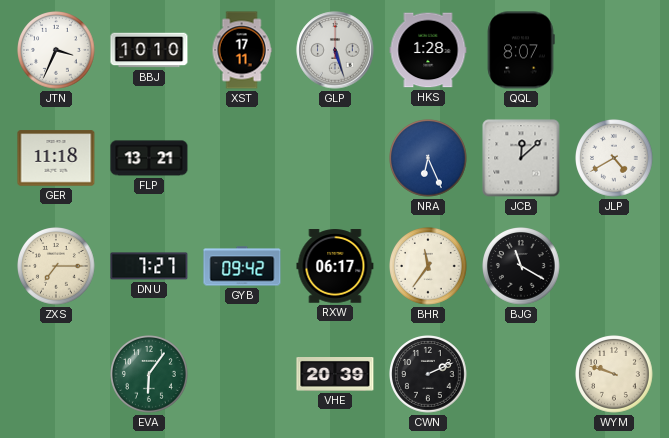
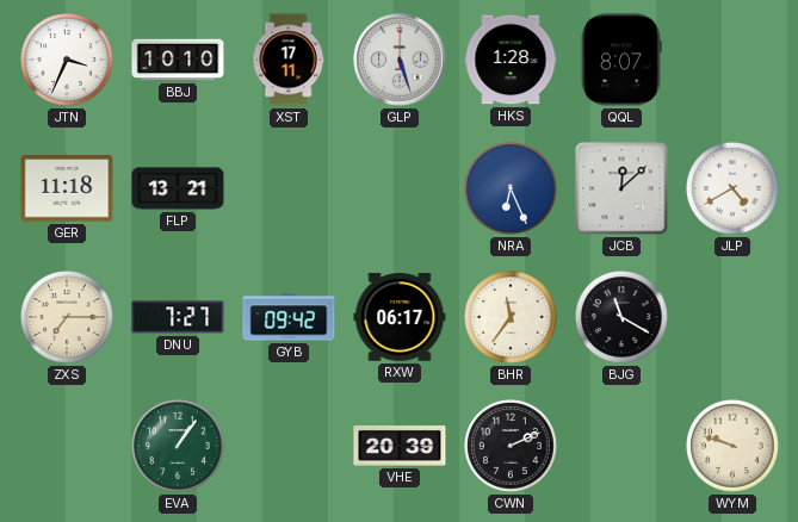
EVA: 6:06 -> 1:06
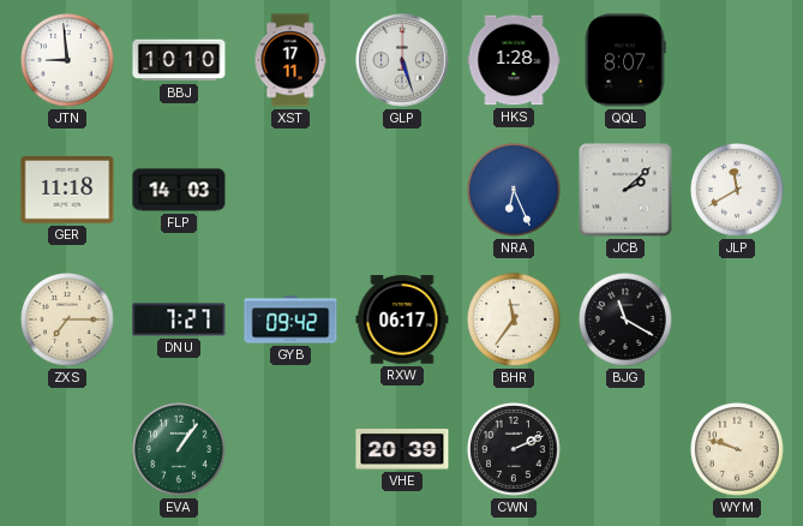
JTN: 3:34 -> 8:59
FLP: 13:21 -> 14:03
JCB: 12:08 -> 2:08
JLP: 4:40 -> 11:40
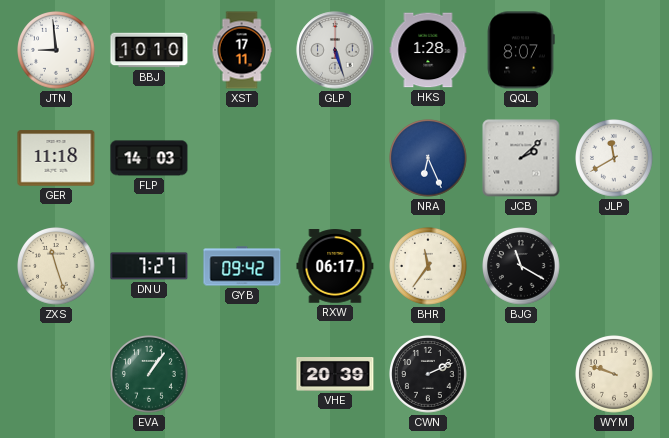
ZXS: 7:15 -> 11:27
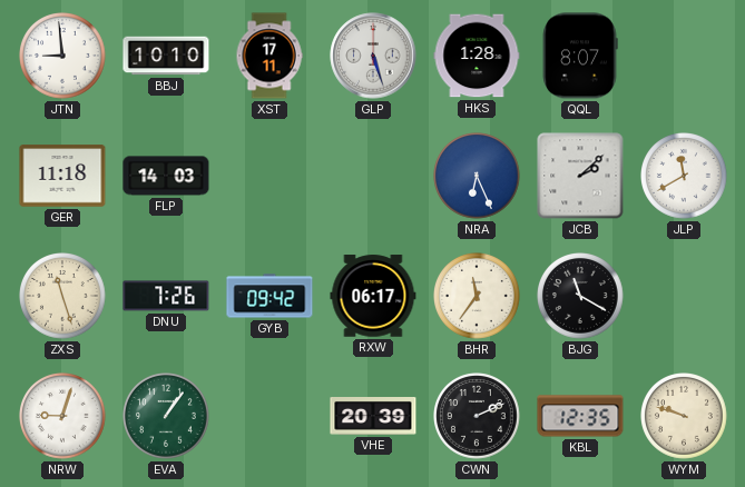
DNU: 7:27 -> 7:26
NRW: none -> 9:03
KBL: none -> 12:35
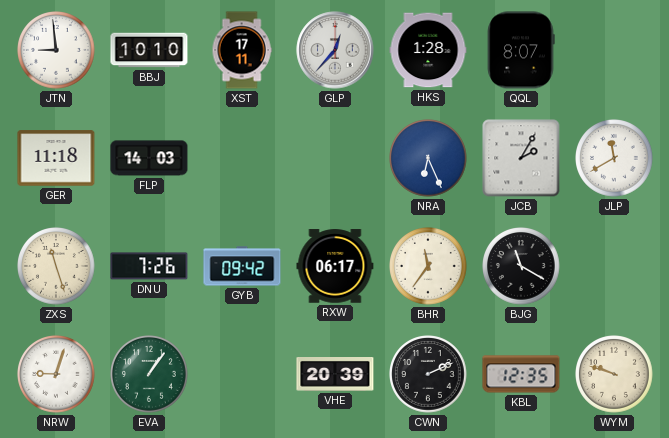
GLP: 5:27 -> 12:37
JCB: 2:08 -> 2:05
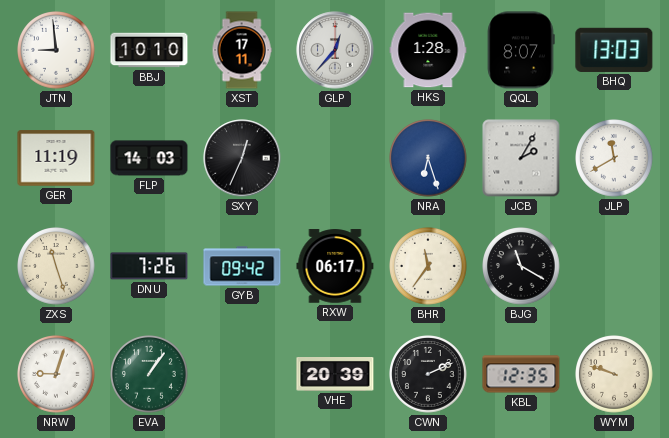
BHQ: none -> 13:03
GER: 11:18 -> 11:19
SXY: none -> 12:34
NRA: 6:26 -> 6:27
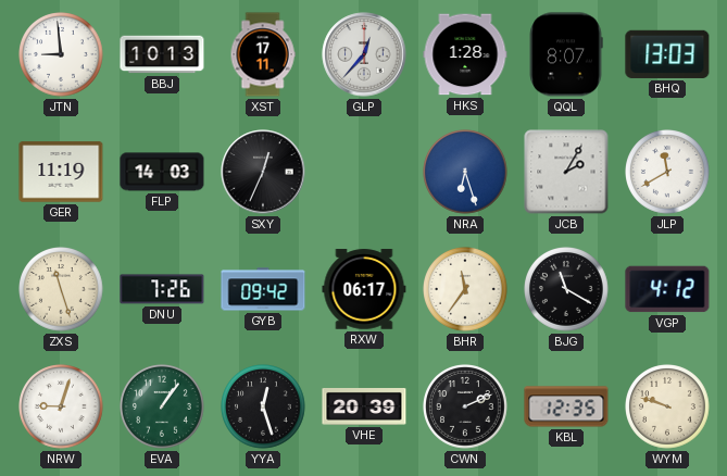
BBJ: 10:10 -> 10:13
VGP: none -> 4:12
YYA: none -> 12:27
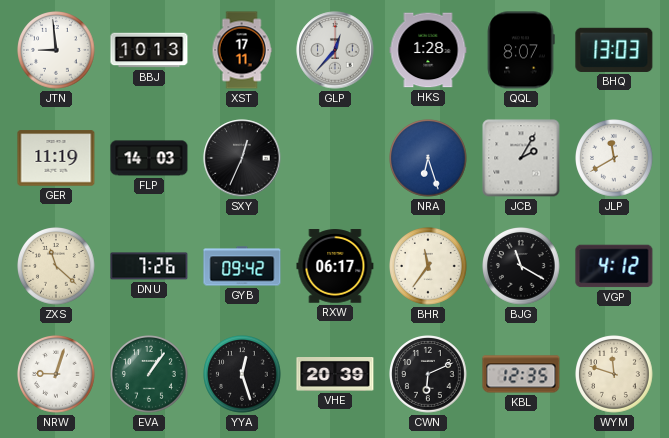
ZXS: 11:27 -> 11:22
CWN: 2:11 -> 6:11
WYM: 9:48 -> 11:48
